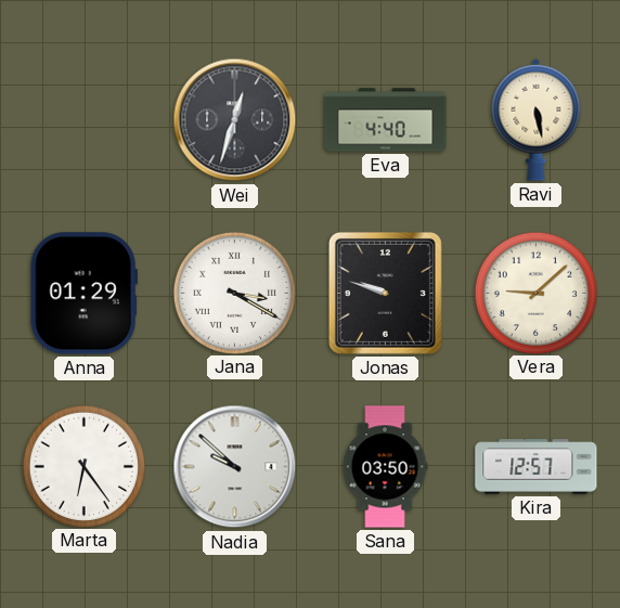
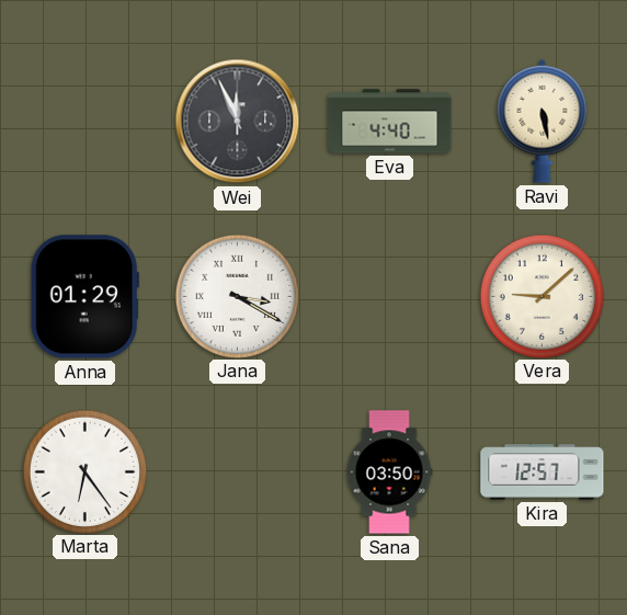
Wei: 12:33 -> 11:56
Jonas: 9:48 -> none
Nadia: 9:52 -> none
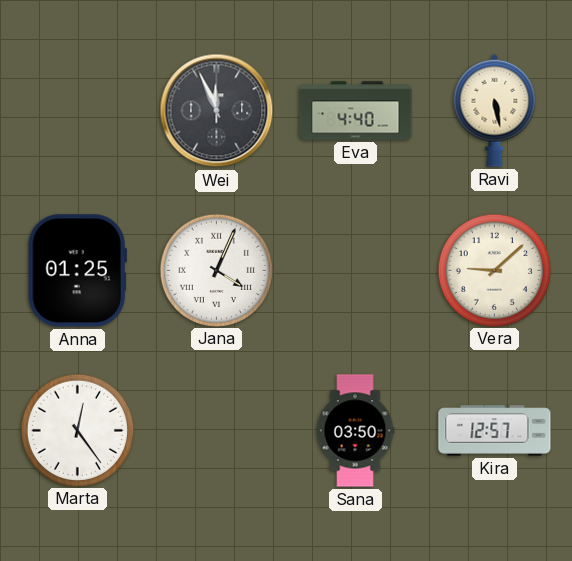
Anna: 01:29 -> 01:25
Jana: 3:20 -> 4:04
Marta: 6:24 -> 12:24
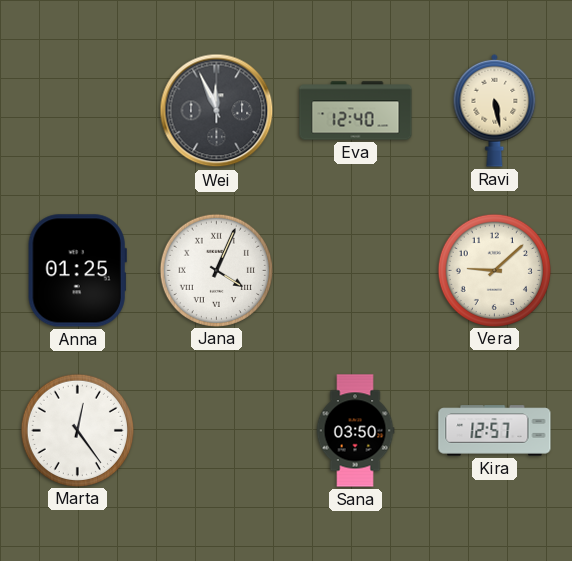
Eva: 4:40 -> 12:40
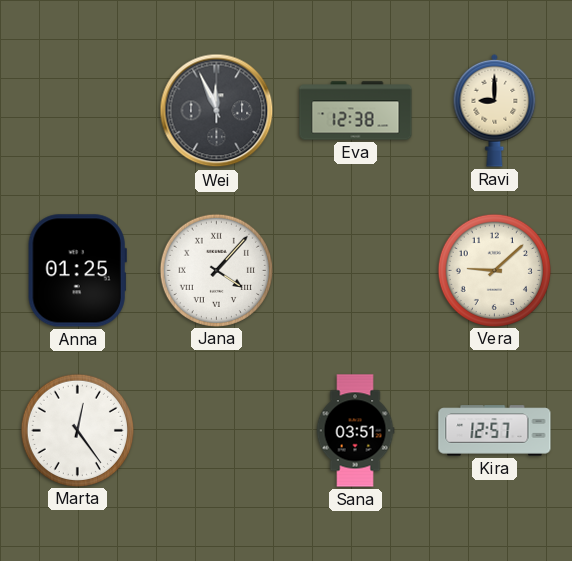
Eva: 12:40 -> 12:38
Ravi: 5:28 -> 9:00
Jana: 4:04 -> 4:07
Sana: 03:50 -> 03:51
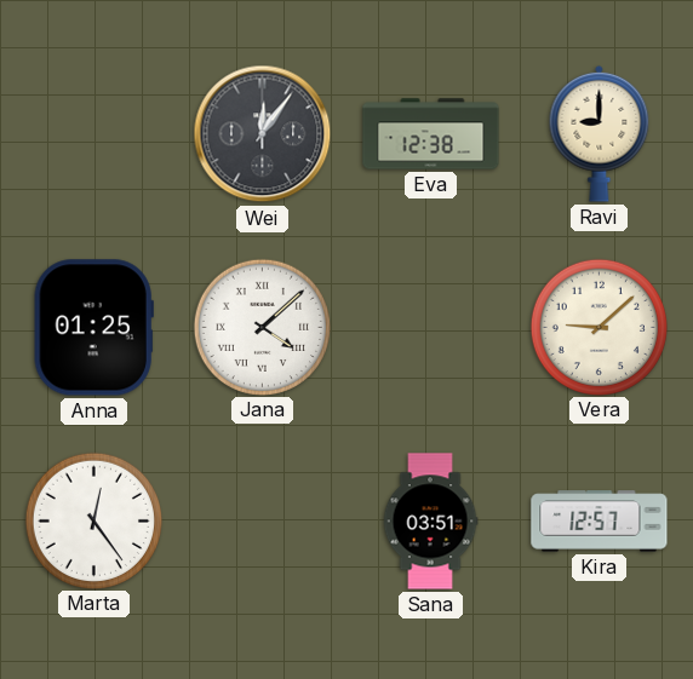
Wei: 11:56 -> 12:06
Jana: 4:07 -> 4:08
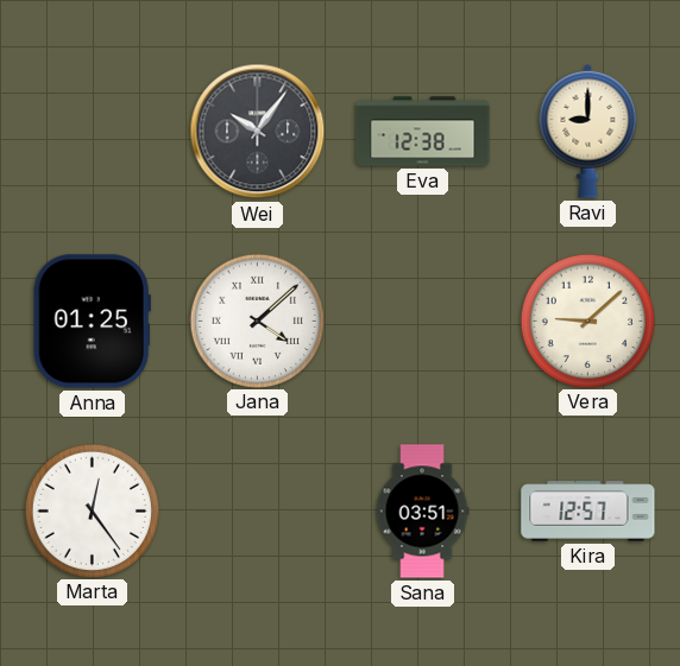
Wei: 12:06 -> 10:06
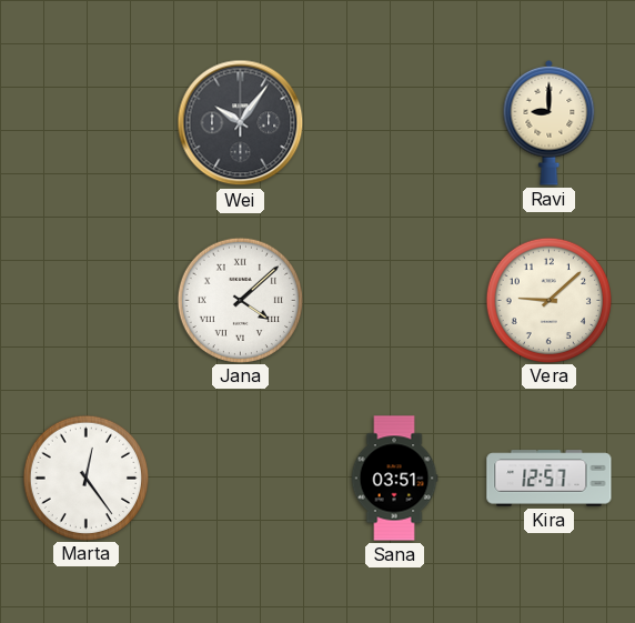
Eva: 12:38 -> none
Anna: 01:25 -> none
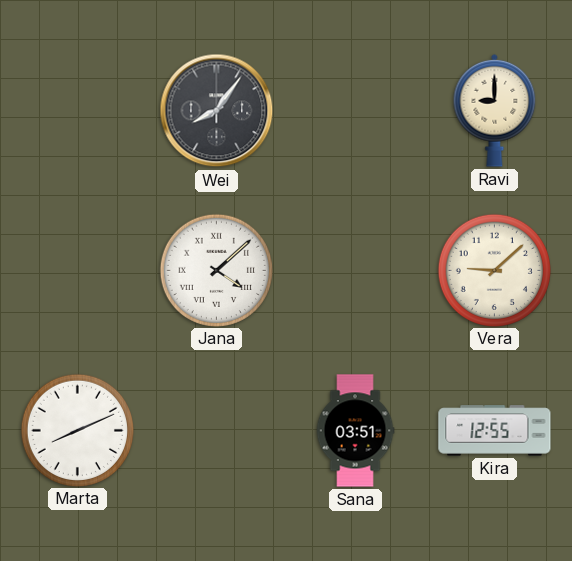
Wei: 10:06 -> 8:06
Marta: 12:24 -> 8:11
Kira: 12:57 -> 12:55
